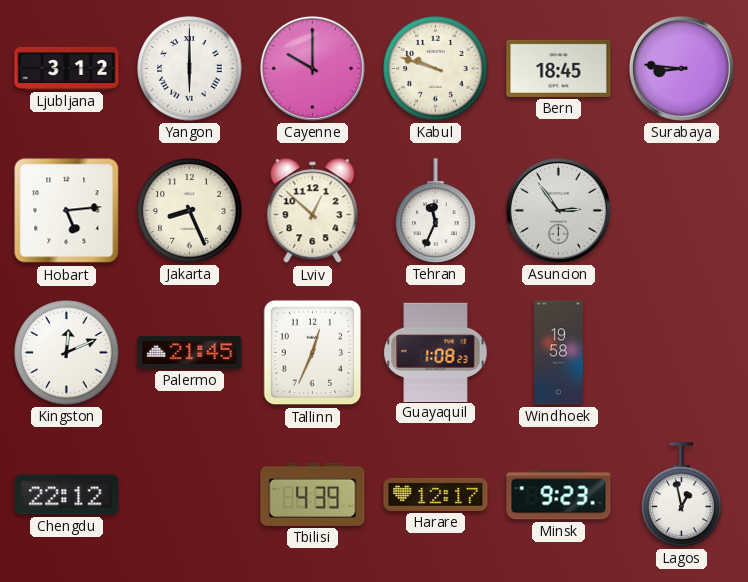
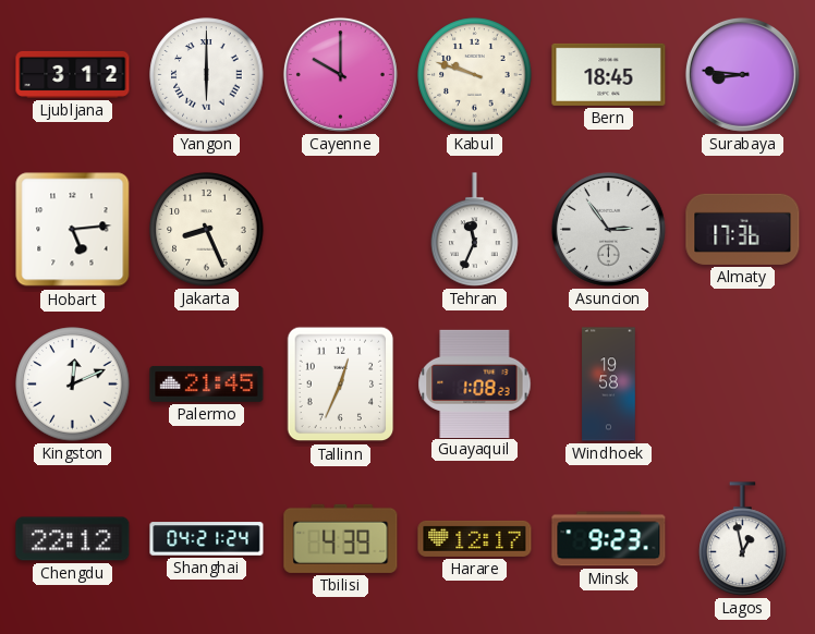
Lviv: 12:52 -> none
Almaty: none -> 17:36
Shanghai: none -> 04:21
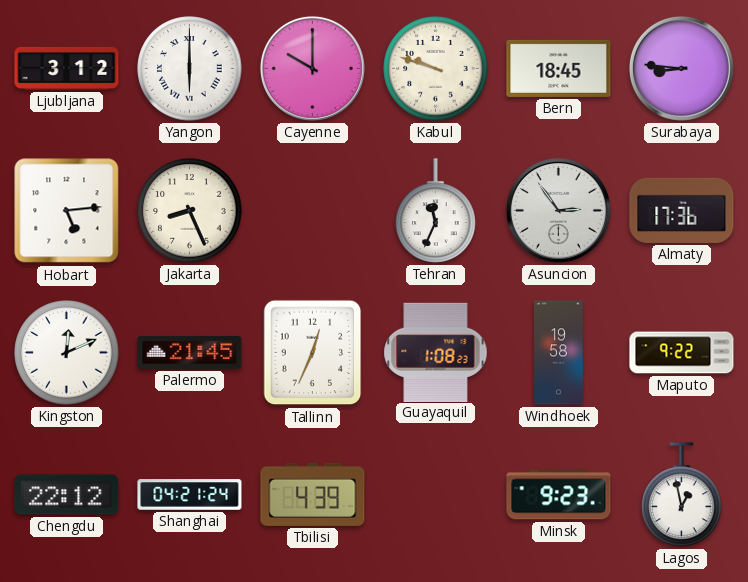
Maputo: none -> 9:22
Harare: 12:17 -> none
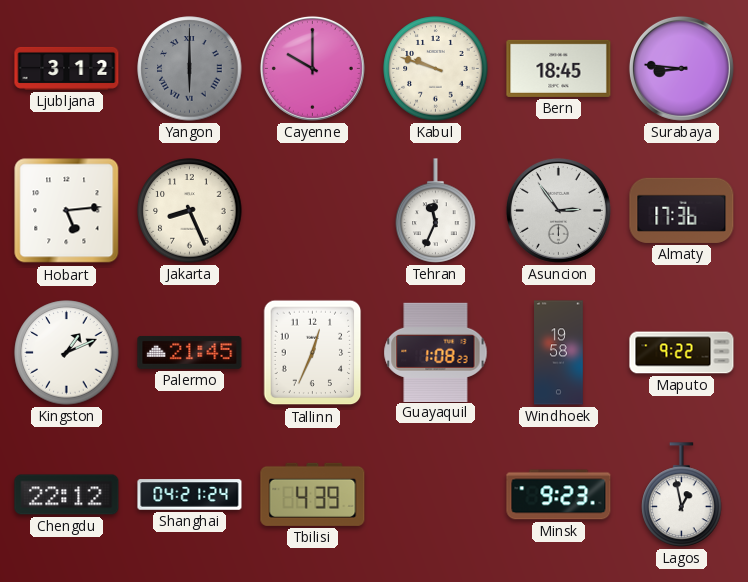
Yangon dial: white -> grey
Kingston: 12:11 -> 1:11
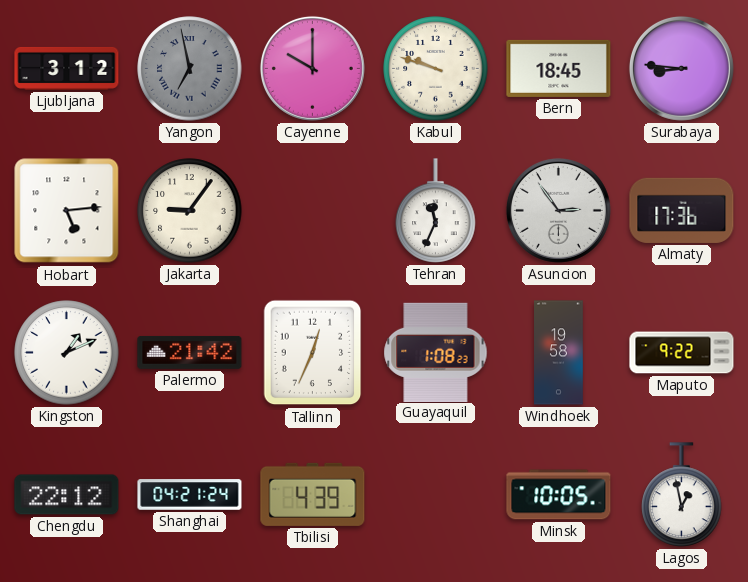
Yangon: 6:00 -> 6:58
Jakarta: 8:26 -> 9:06
Palermo: 21:45 -> 21:42
Minsk: 9:23 -> 10:05
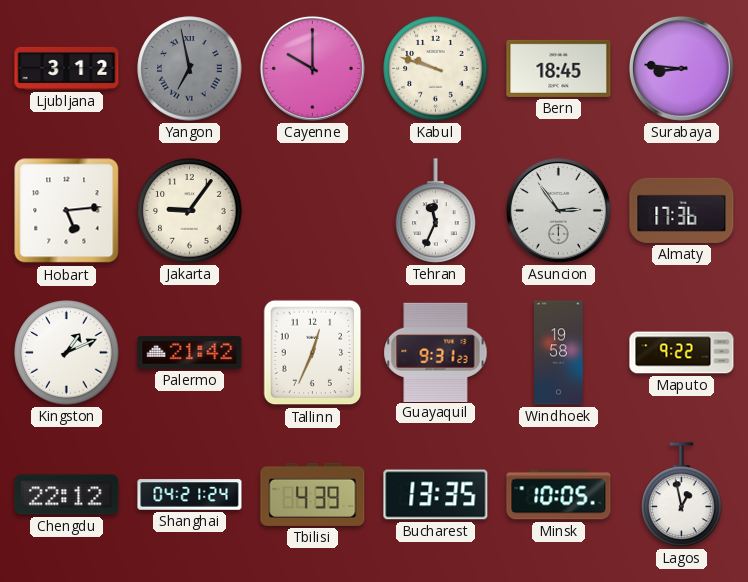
Guayaquil: 1:08 -> 9:31
Bucharest: none -> 13:35
